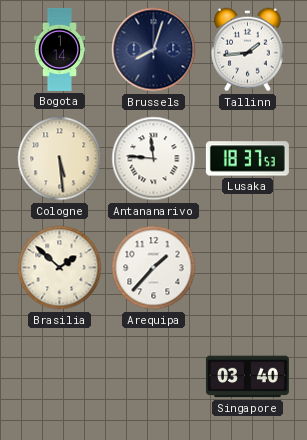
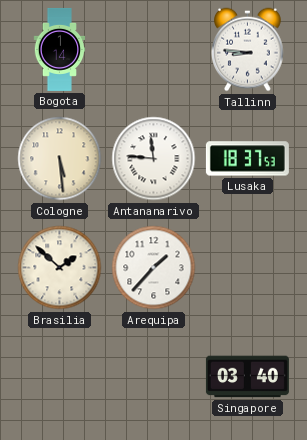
Brussels: 8:03 -> none
Tallinn: 1:44 -> 8:46
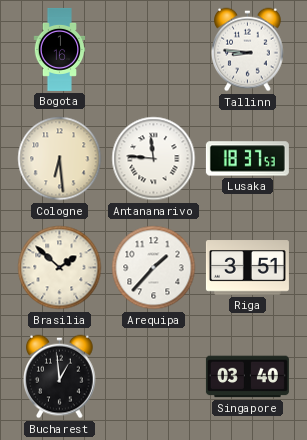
Bogota: 1:14 -> 1:16
Cologne: 5:29 -> 6:29
Riga: none -> 3:51
Bucharest: none -> 12:59
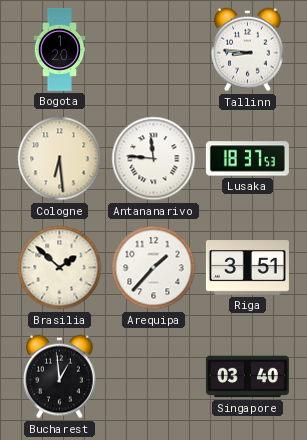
Bogota: 1:16 -> 1:20
